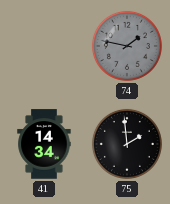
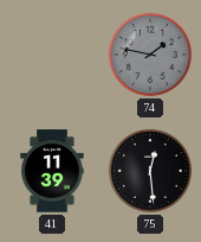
41: 14:34 -> 11:39
75: 1:59 -> 12:29
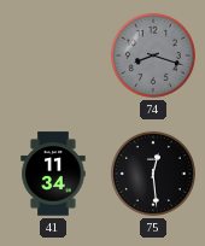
74: 1:47 -> 8:18
41: 11:39 -> 11:34
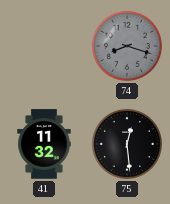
41: 11:34 -> 11:32
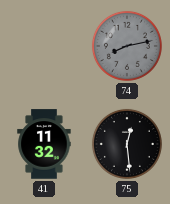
74: 8:18 -> 8:13
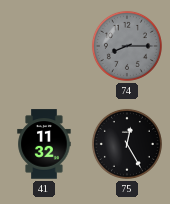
74: 8:13 -> 8:15
75: 12:29 -> 12:25
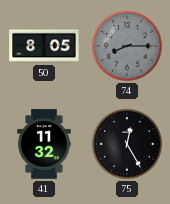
50: none -> 8:05
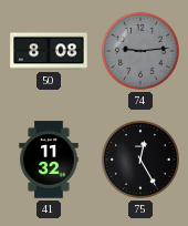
50: 8:05 -> 8:08
74: 8:15 -> 9:14
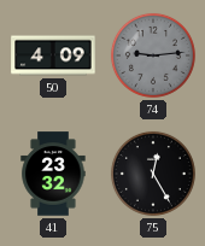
50: 8:08 -> 4:09
41: 11:32 -> 23:32
